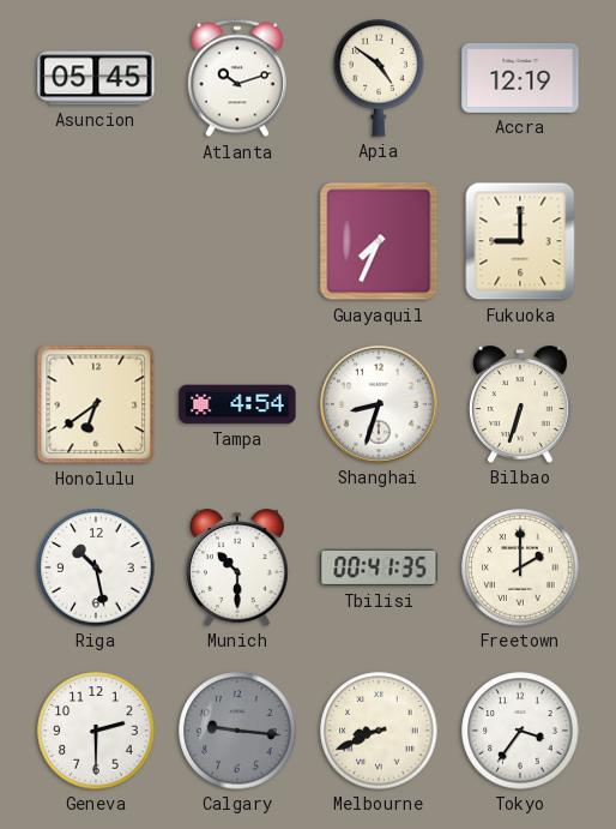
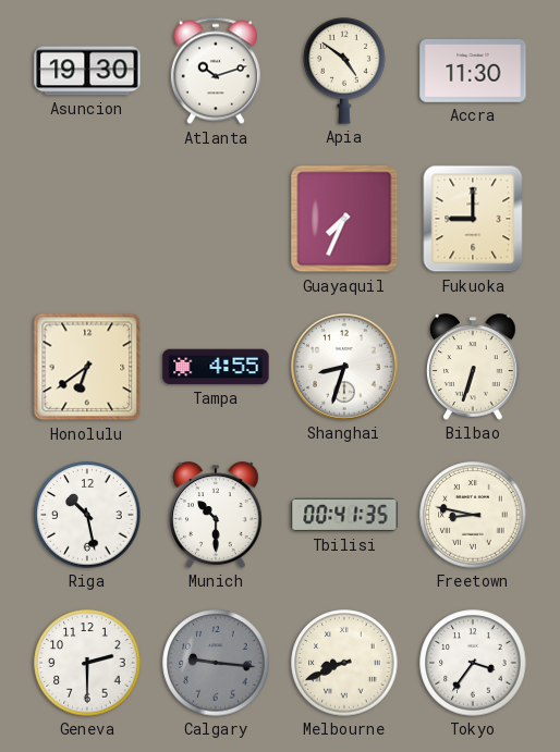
Asuncion: 05:45 -> 19:30
Accra: 12:19 -> 11:30
Tampa: 4:54 -> 4:55
Freetown: 2:00 -> 8:47
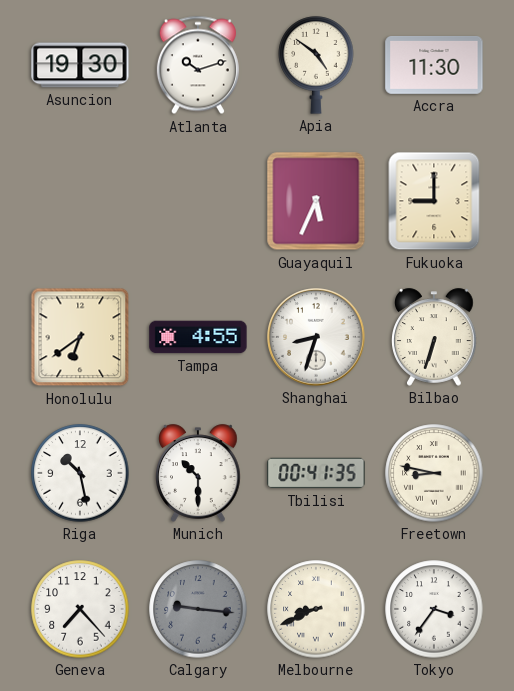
Guayaquil: 7:34 -> 5:34
Geneva: 2:30 -> 7:23
